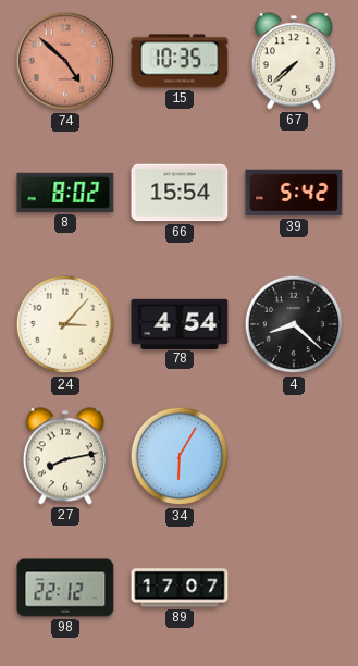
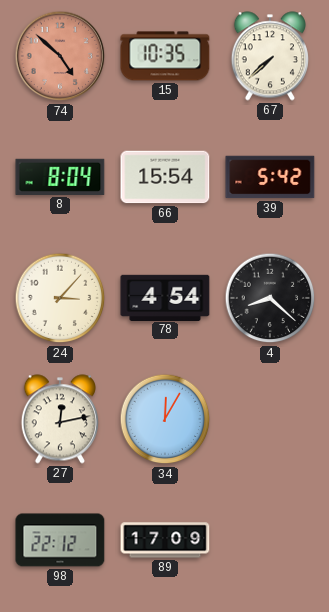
8: 8:02 -> 8:04
27: 8:13 -> 12:13
34: 6:05 -> 12:05
89: 17:07 -> 17:09
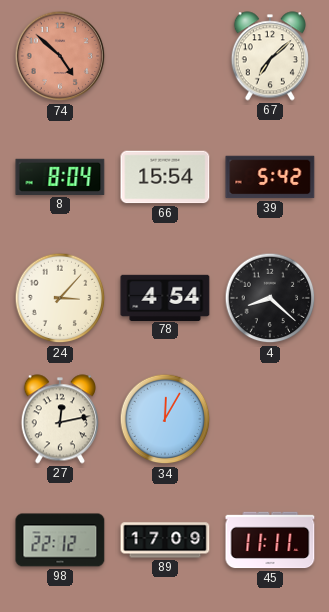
15: 10:35 -> none
67: 7:38 -> 7:08
45: none -> 11:11
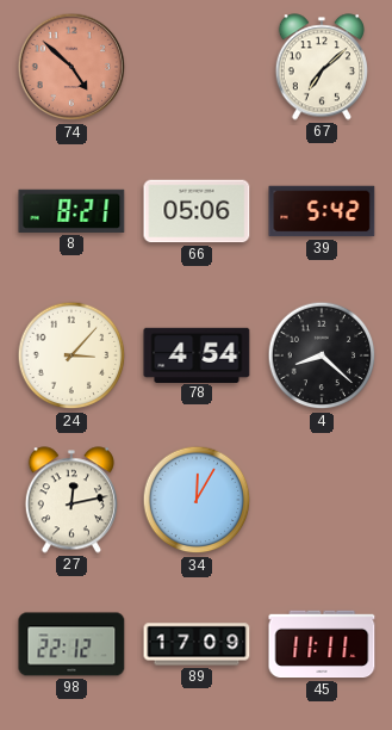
8: 8:04 -> 8:21
66: 15:54 -> 05:06
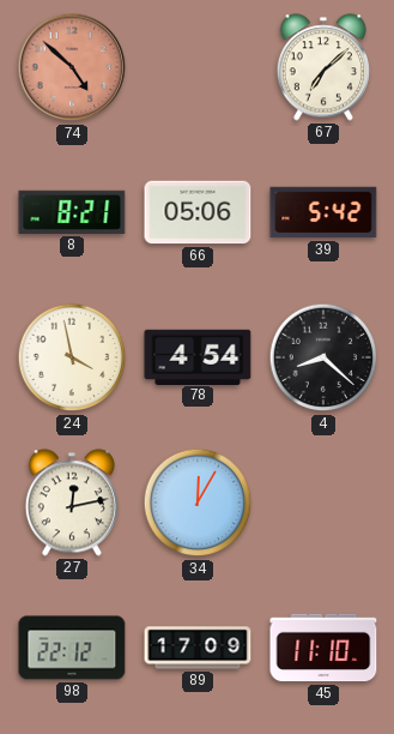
24: 3:07 -> 3:58
45: 11:11 -> 11:10
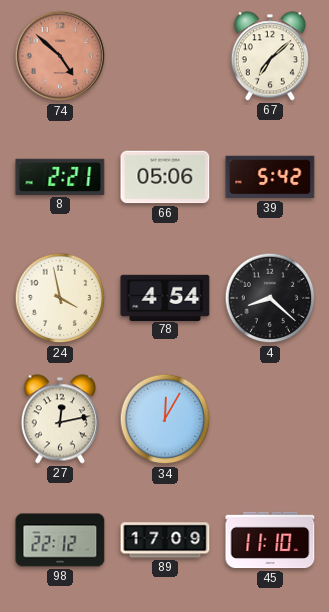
8: 8:21 -> 2:21
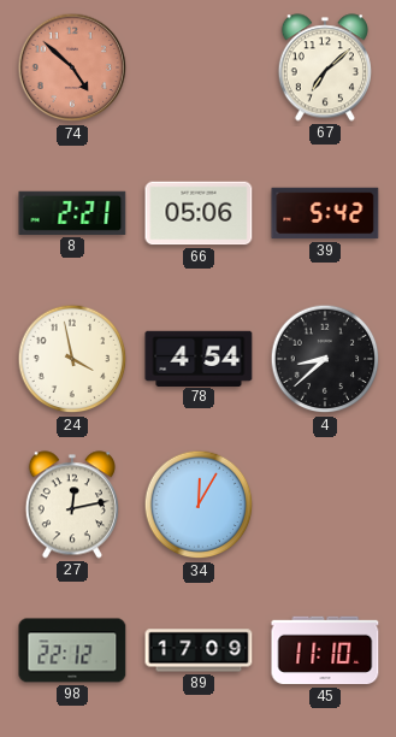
4: 8:22 -> 8:38
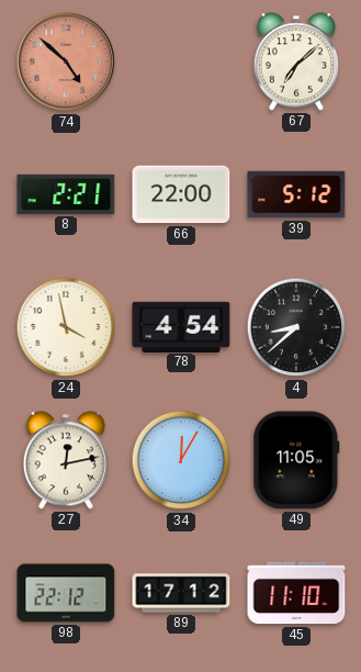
66: 05:06 -> 22:00
39: 5:42 -> 5:12
49: none -> 11:05
89: 17:09 -> 17:12
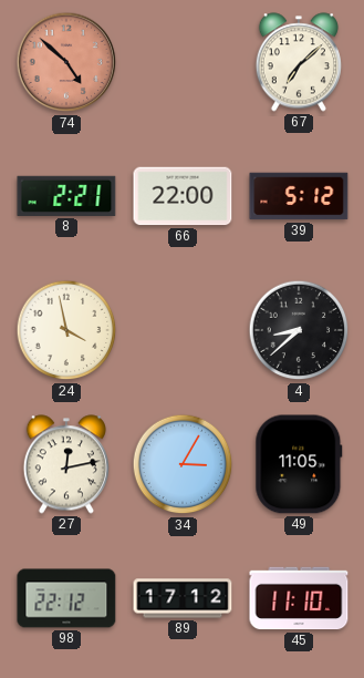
78: 4:54 -> none
34: 12:05 -> 3:05
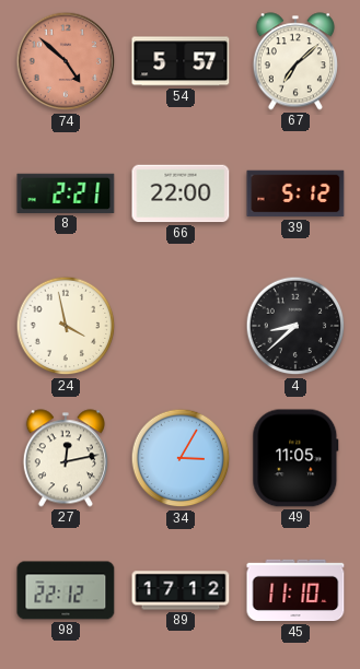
54: none -> 5:57
